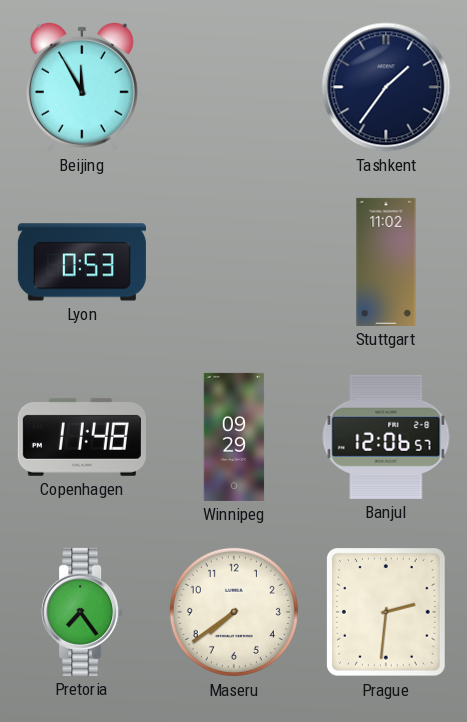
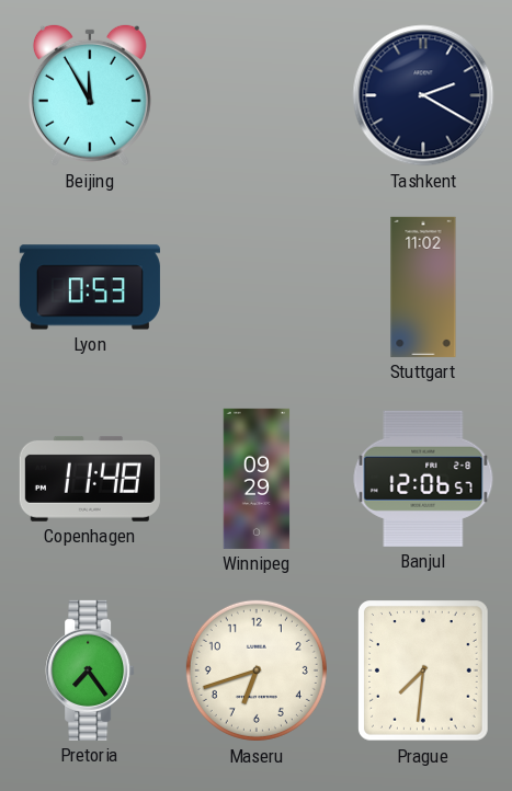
Tashkent: 1:36 -> 2:20
Maseru: 7:39 -> 6:42
Prague: 2:31 -> 7:31
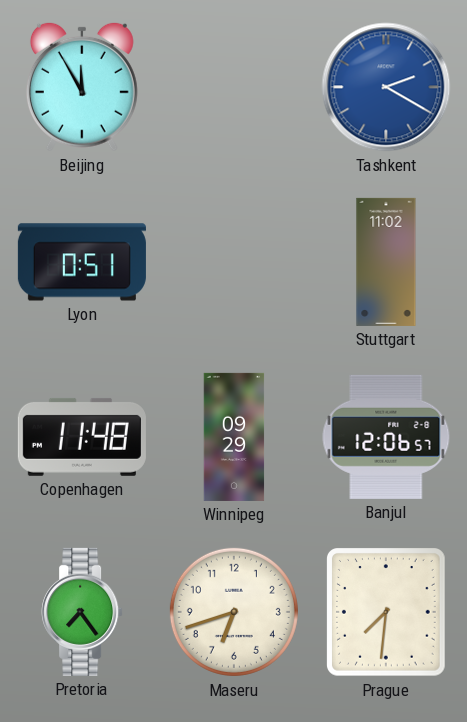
Tashkent dial: navy -> blue
Lyon: 0:53 -> 0:51
